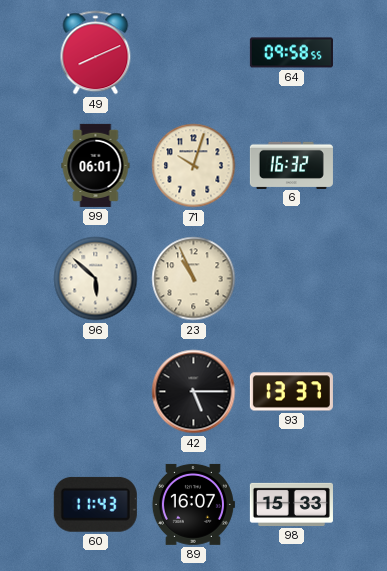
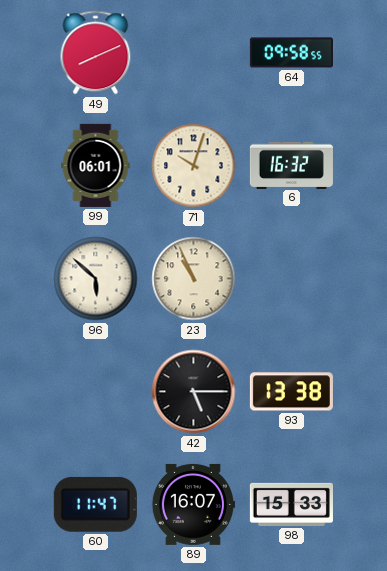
93: 13:37 -> 13:38
60: 11:43 -> 11:47
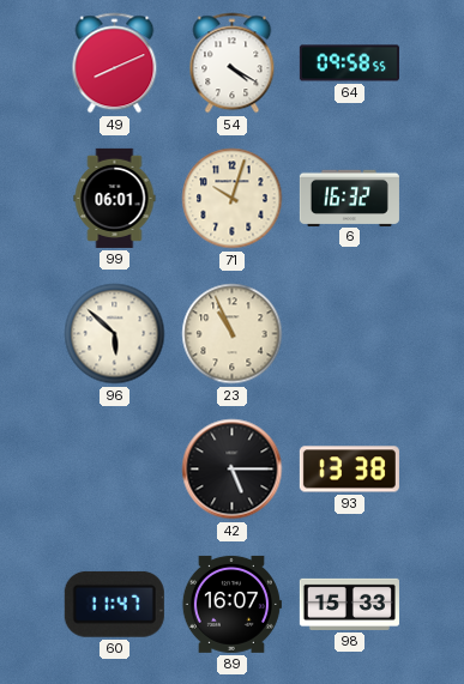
54: none -> 4:20
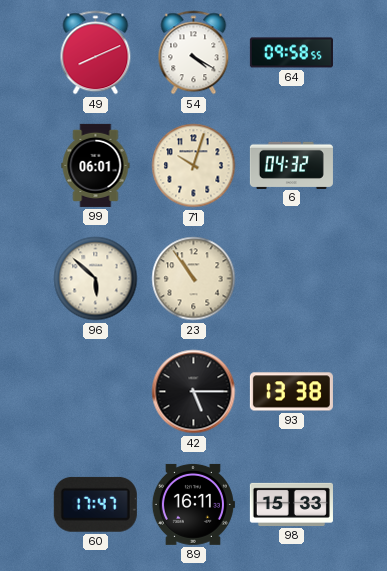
6: 16:32 -> 04:32
23: 10:56 -> 10:54
60: 11:47 -> 17:47
89: 16:07 -> 16:11
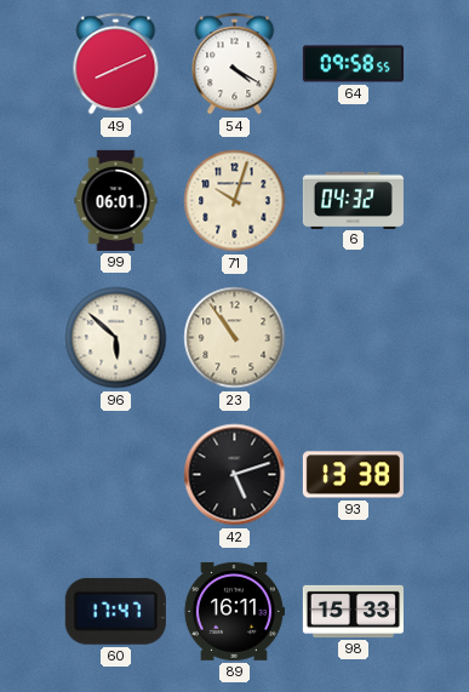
42: 5:15 -> 5:12
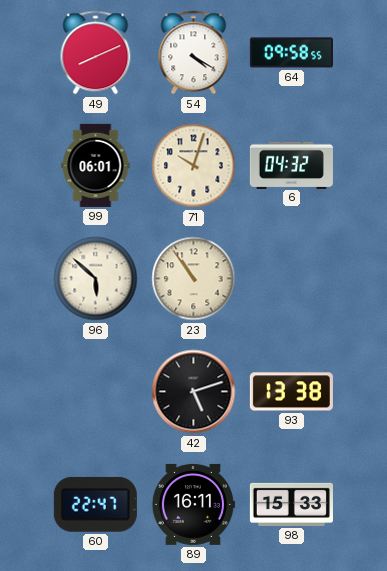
60: 17:47 -> 22:47
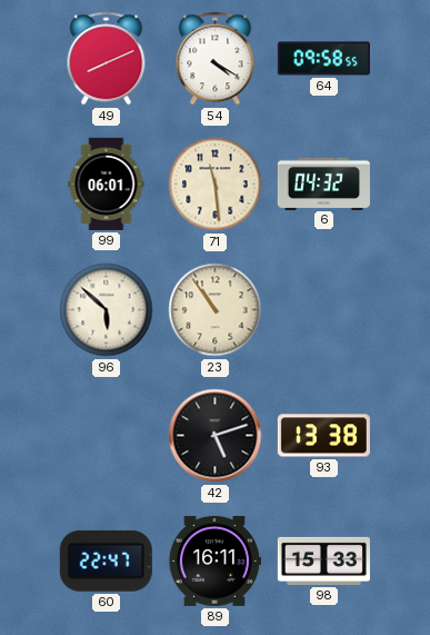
71: 10:03 -> 11:29
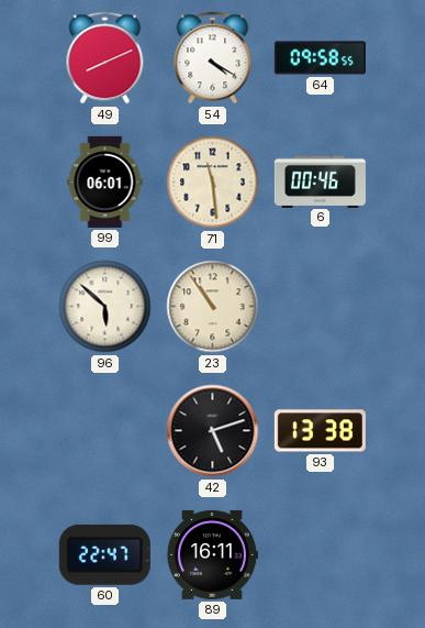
6: 04:32 -> 00:46
98: 15:33 -> none
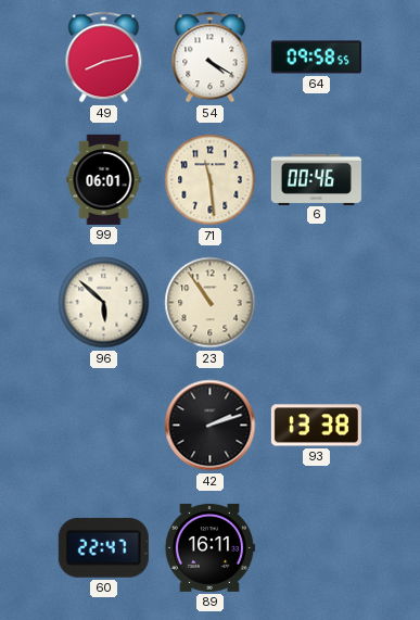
49: 8:11 -> 8:13
42: 5:12 -> 2:12
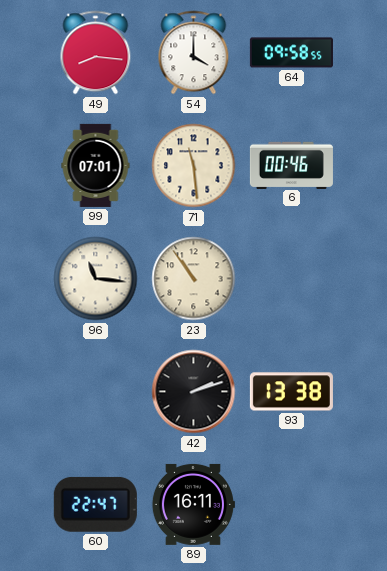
49: 8:13 -> 8:16
54: 4:20 -> 4:00
99: 06:01 -> 07:01
96: 5:52 -> 11:16
